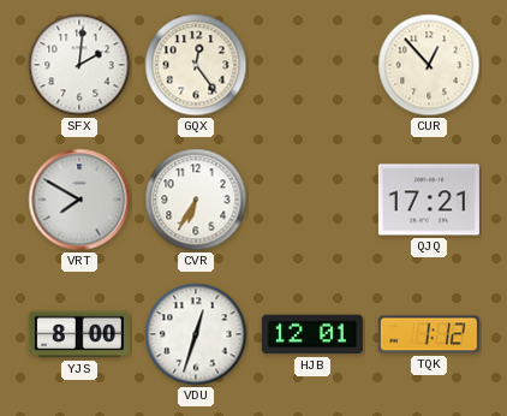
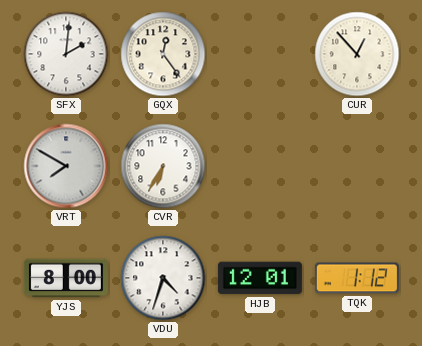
QJQ: 17:21 -> none
VDU: 12:33 -> 4:33
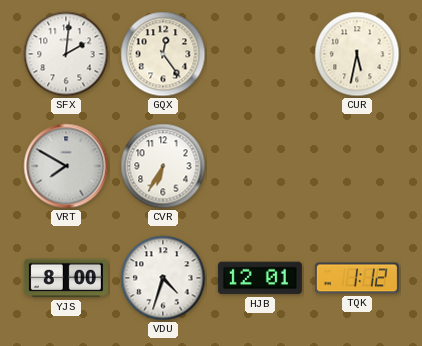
CUR: 12:53 -> 5:32
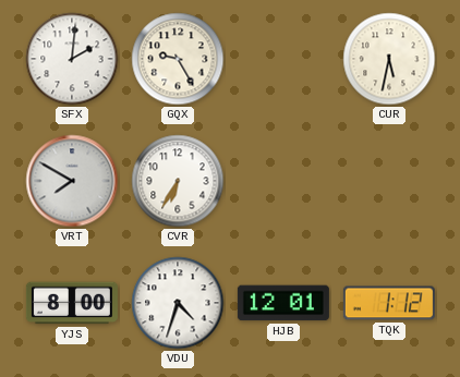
GQX: 12:24 -> 9:25
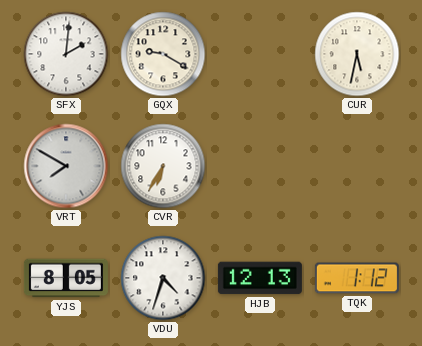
GQX: 9:25 -> 9:20
YJS: 8:00 -> 8:05
HJB: 12:01 -> 12:13
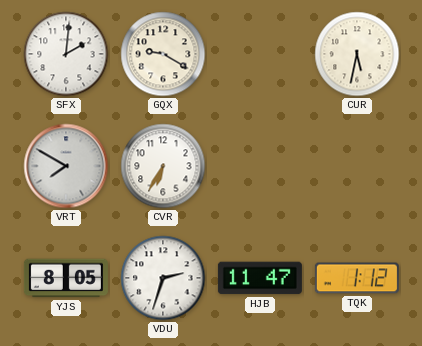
VDU: 4:33 -> 2:33
HJB: 12:13 -> 11:47
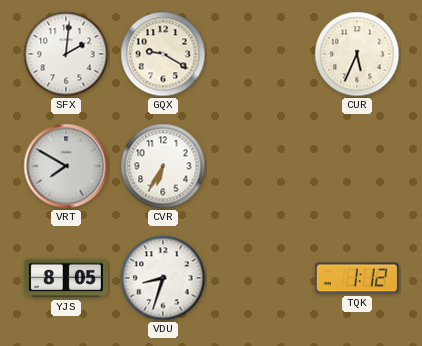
CUR: 5:32 -> 5:34
VDU: 2:33 -> 8:33
HJB: 11:47 -> none
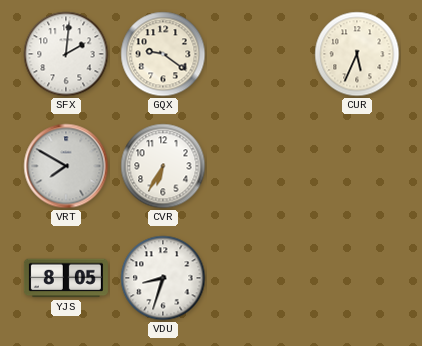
GQX: 9:20 -> 9:21
TQK: 1:12 -> none
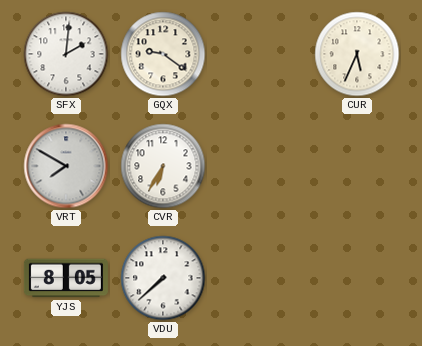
VDU: 8:33 -> 7:38
